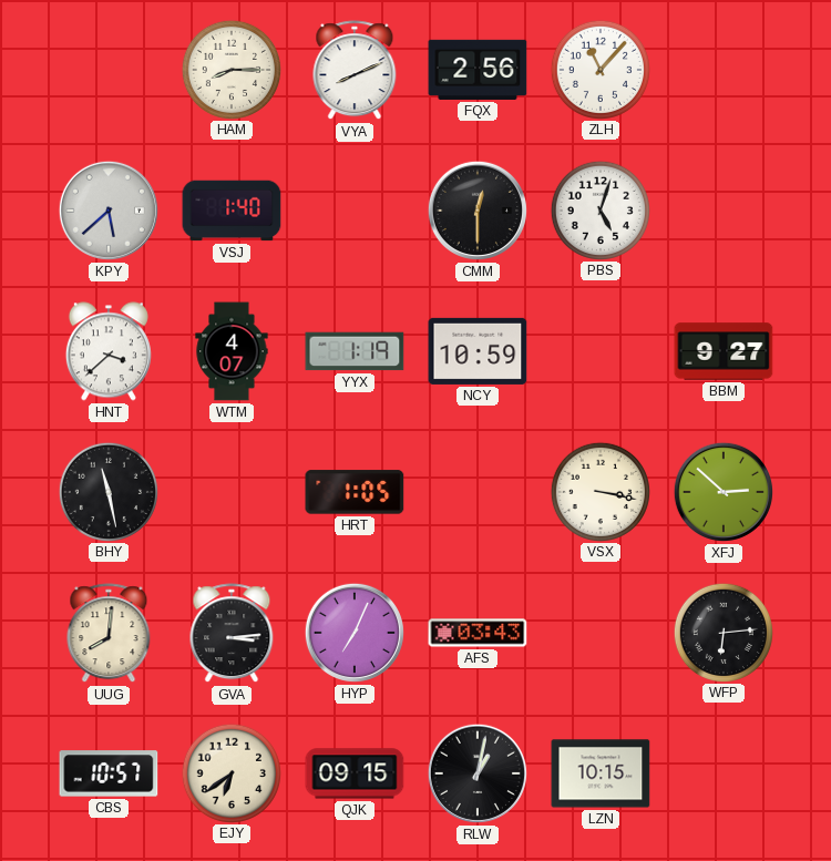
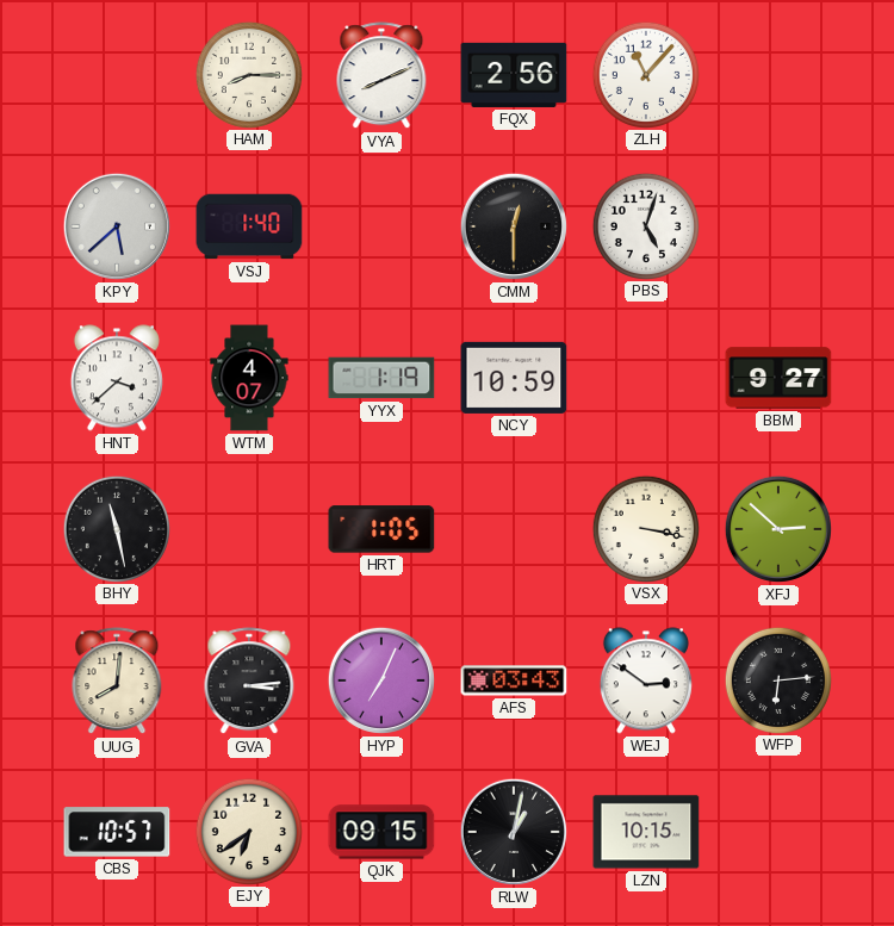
WEJ: none -> 2:51
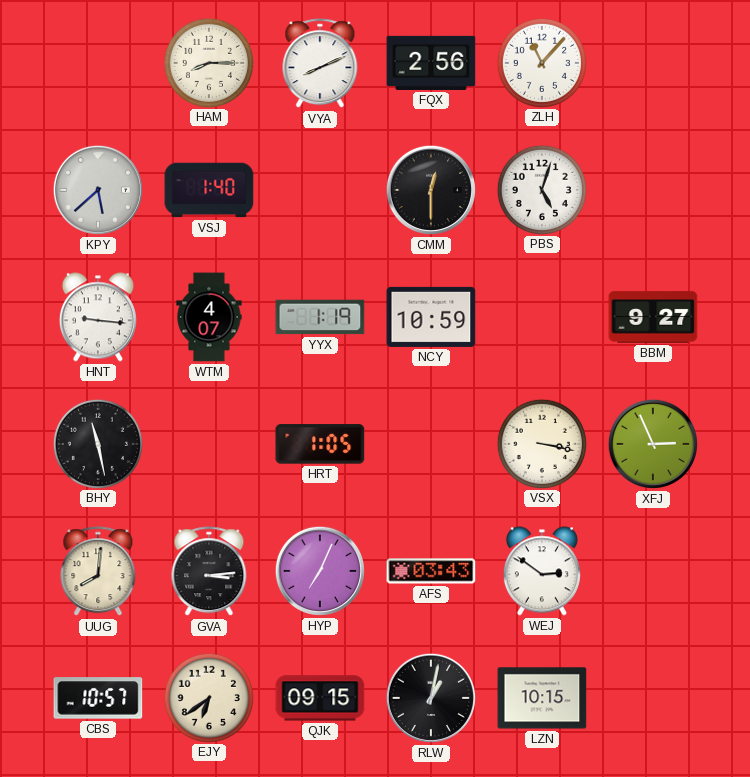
HNT: 3:38 -> 9:16
XFJ: 2:52 -> 2:56
WFP: 6:14 -> none
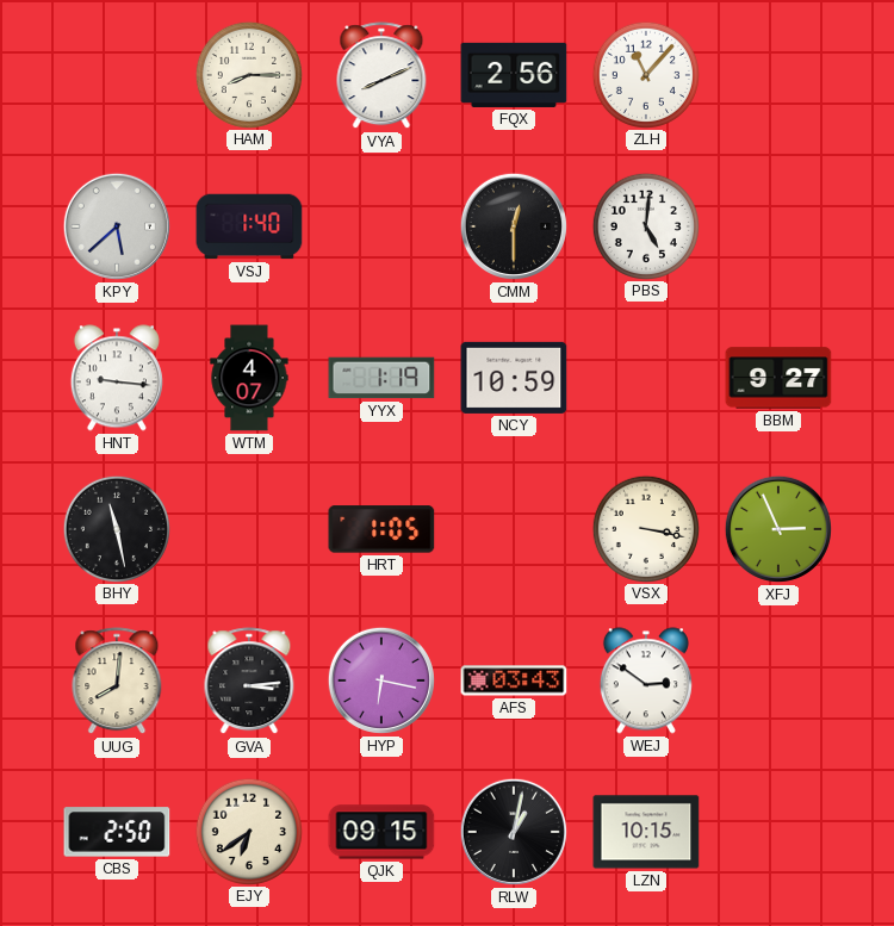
PBS: 5:03 -> 5:01
HYP: 7:04 -> 6:17
CBS: 10:57 -> 2:50
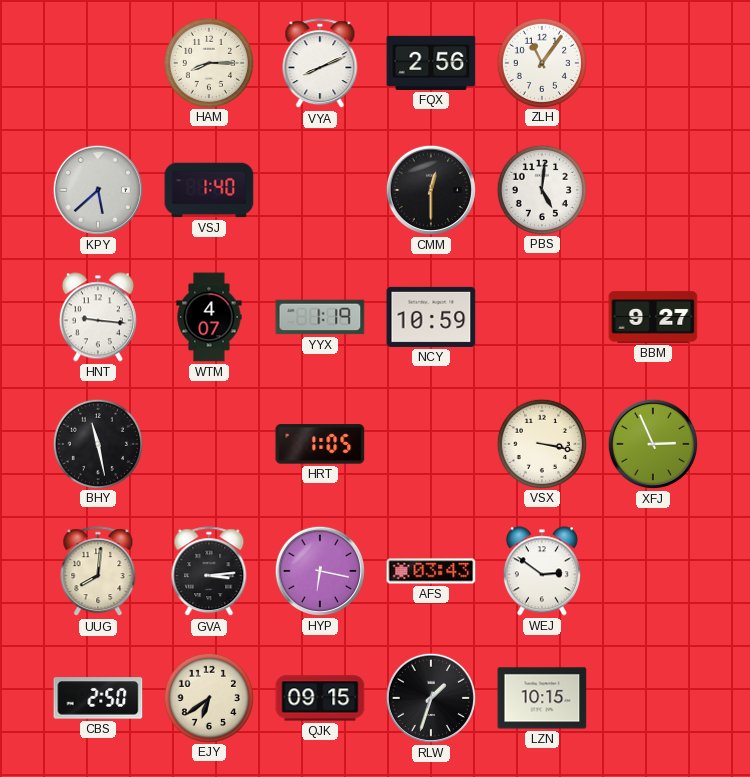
ZLH: 11:07 -> 11:06
RLW: 1:02 -> 1:33
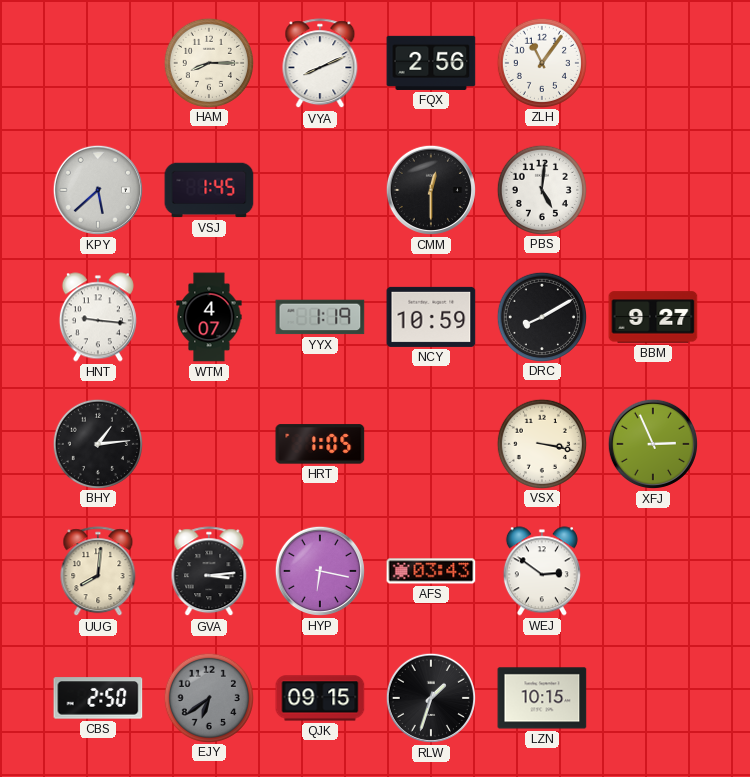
VSJ: 1:40 -> 1:45
DRC: none -> 8:10
BHY: 11:28 -> 1:14
EJY dial: cream -> grey
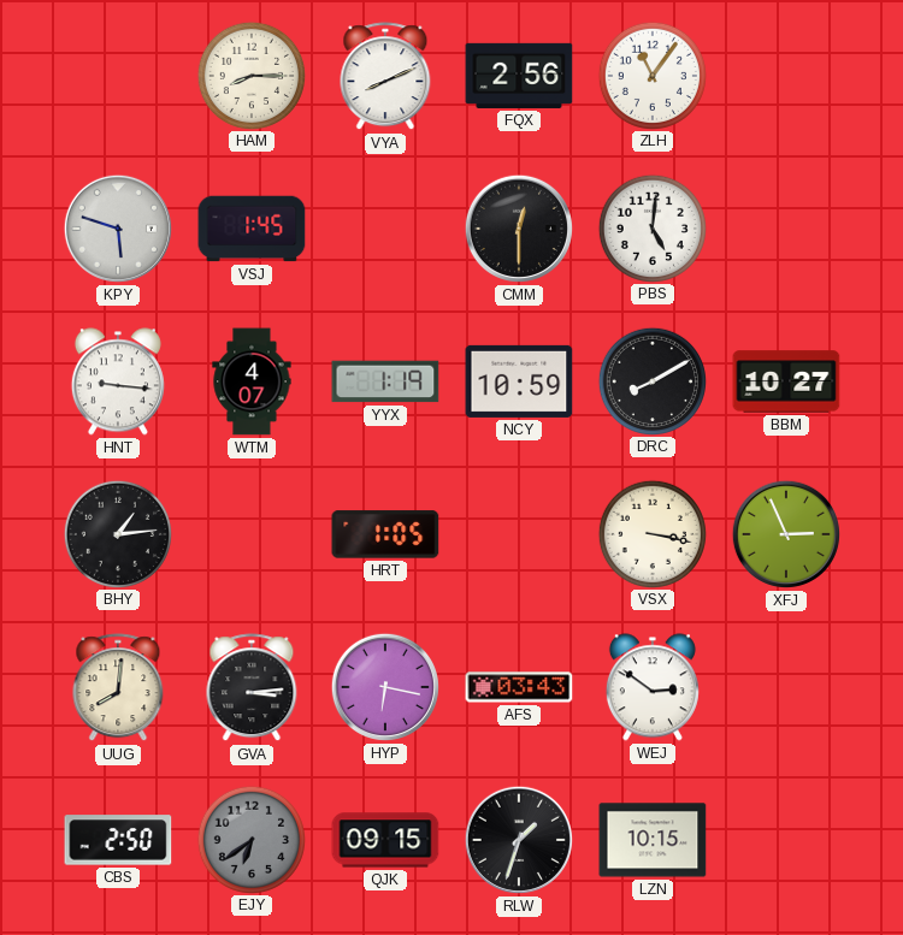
KPY: 5:38 -> 5:48
BBM: 9:27 -> 10:27
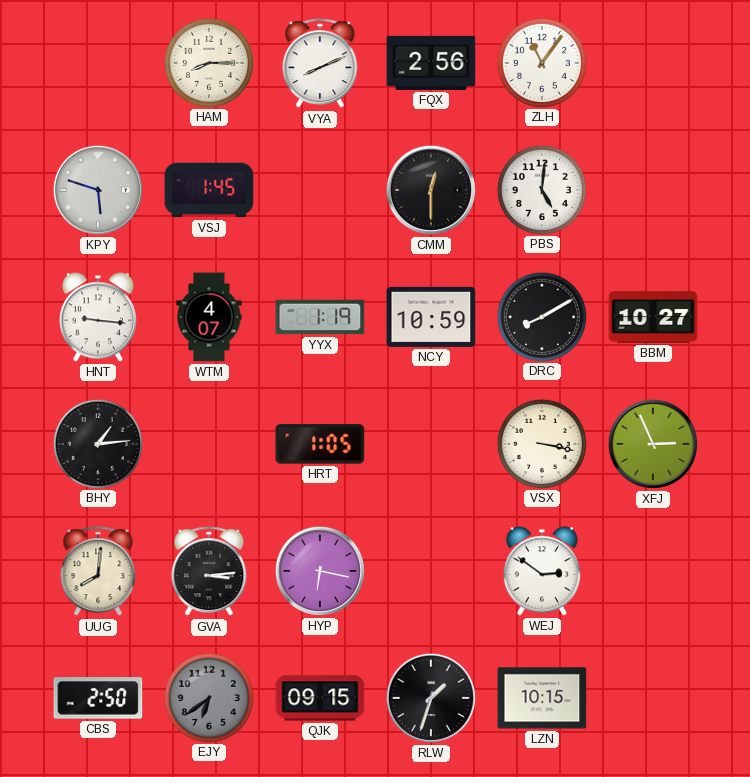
AFS: 03:43 -> none
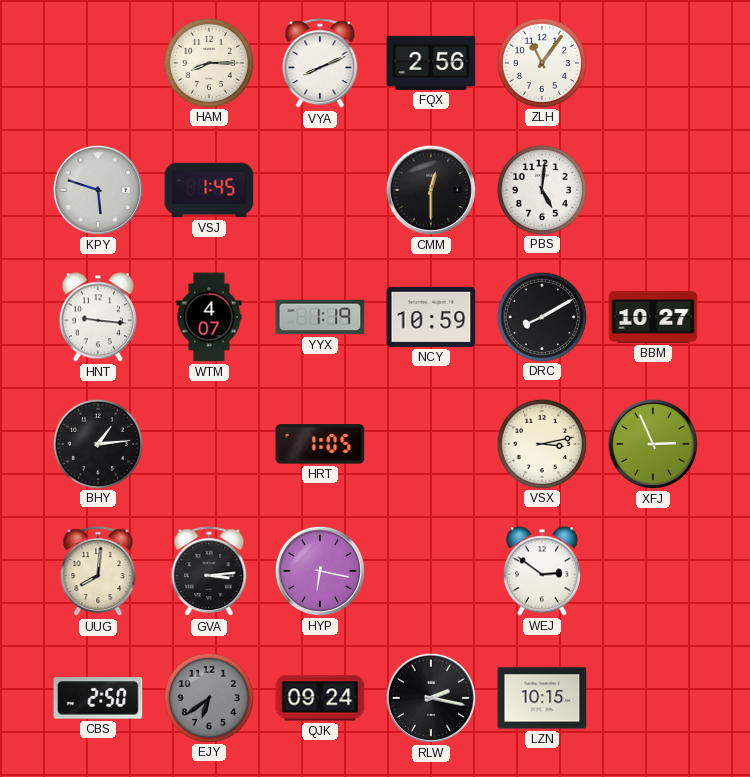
VSX: 3:17 -> 3:13
QJK: 09:15 -> 09:24
RLW: 1:33 -> 2:17
